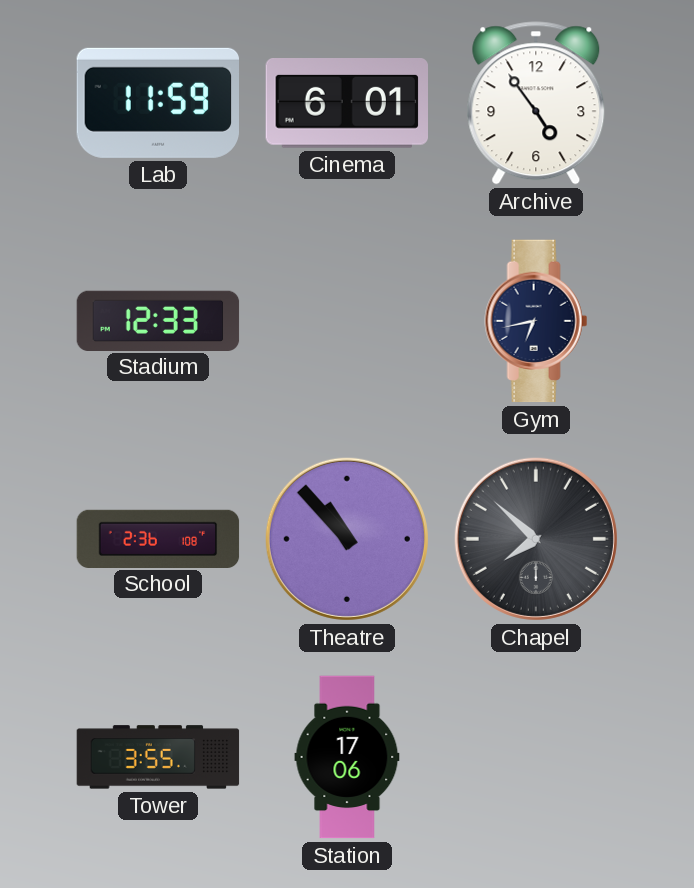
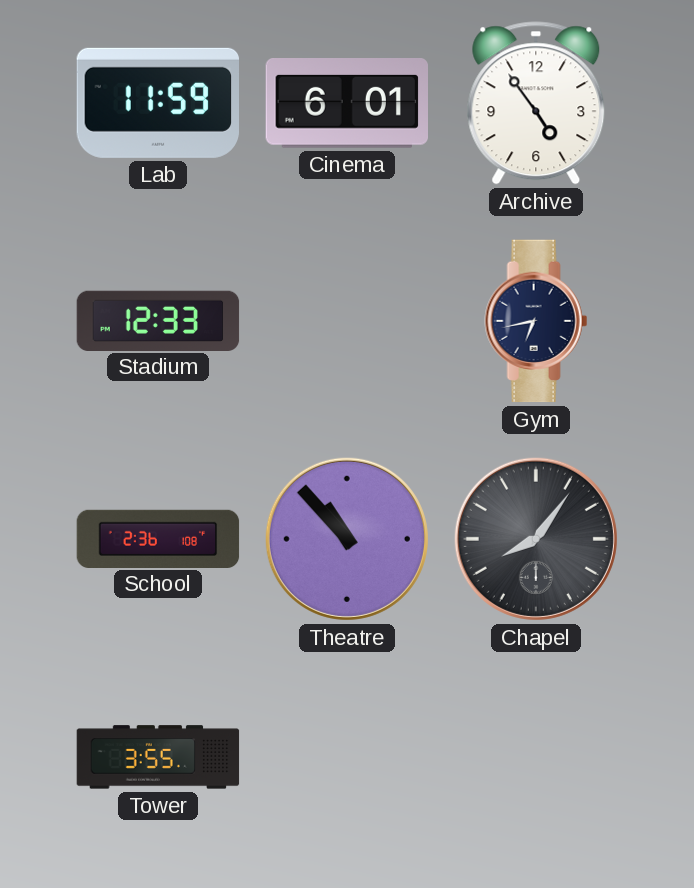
Chapel: 7:52 -> 8:06
Station: 17:06 -> none
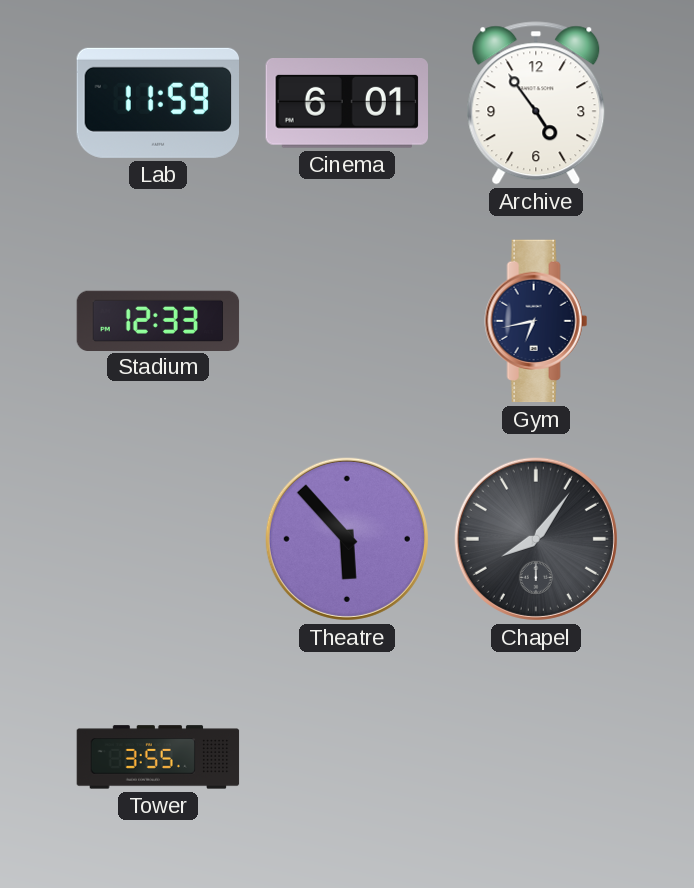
School: 2:36 -> none
Theatre: 10:53 -> 5:53
